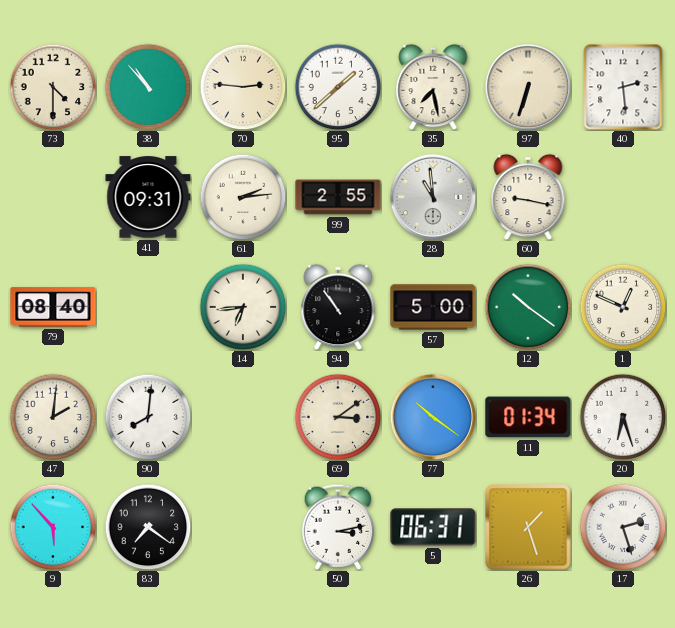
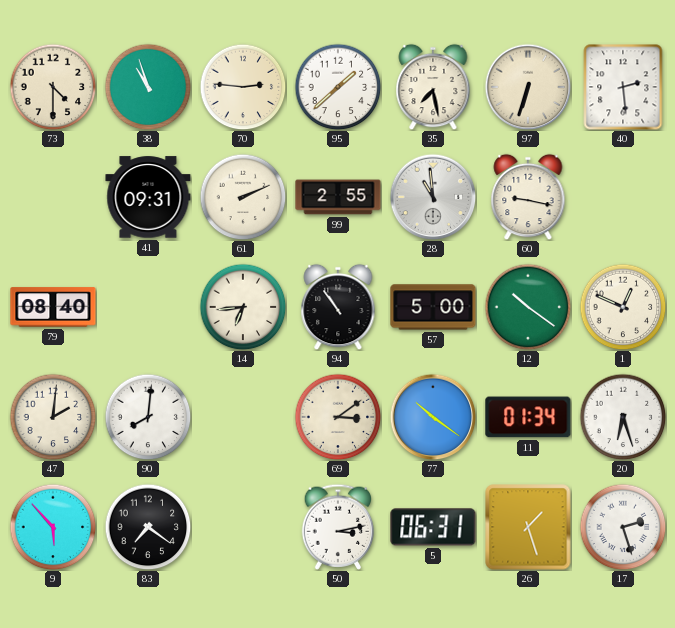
38: 10:53 -> 10:57
61: 2:14 -> 2:11
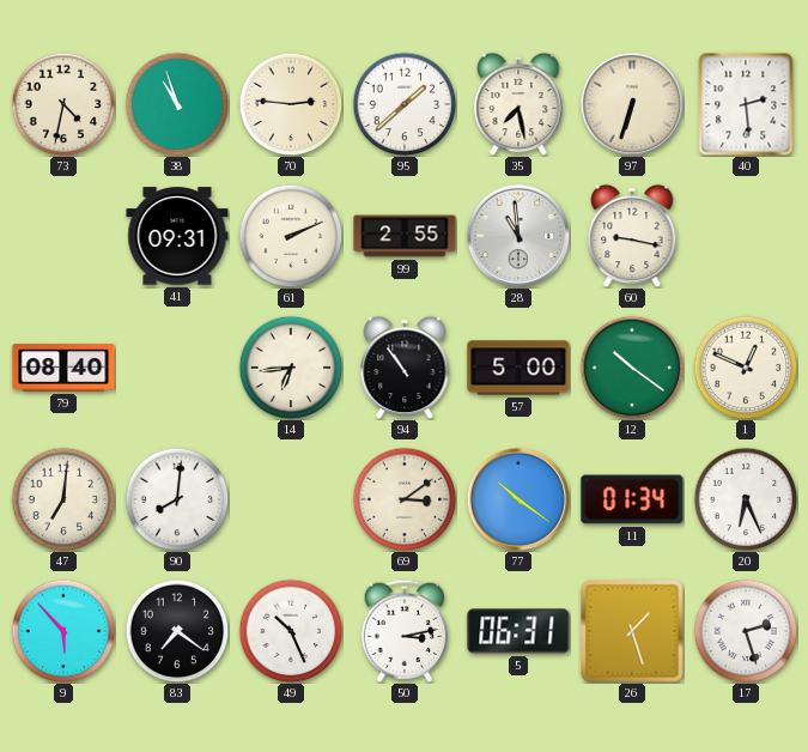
73: 4:30 -> 4:32
47: 2:01 -> 7:01
20: 6:27 -> 6:26
49: none -> 10:26
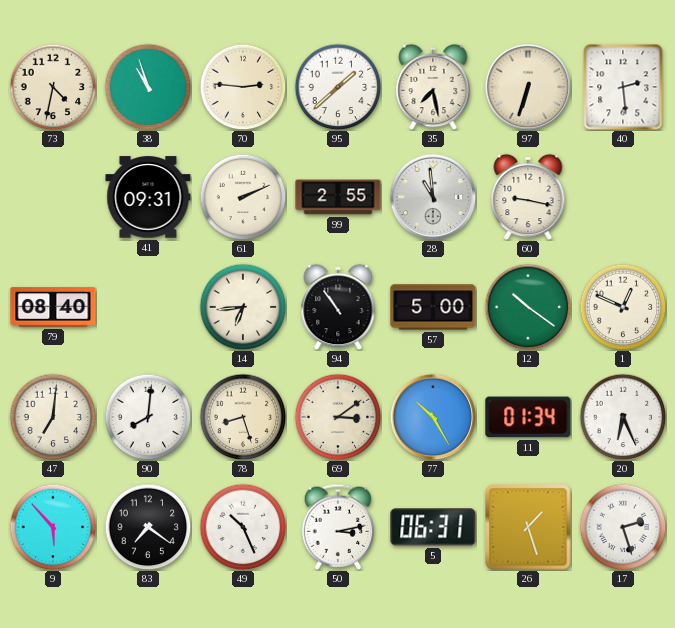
78: none -> 8:27
77: 10:21 -> 10:25
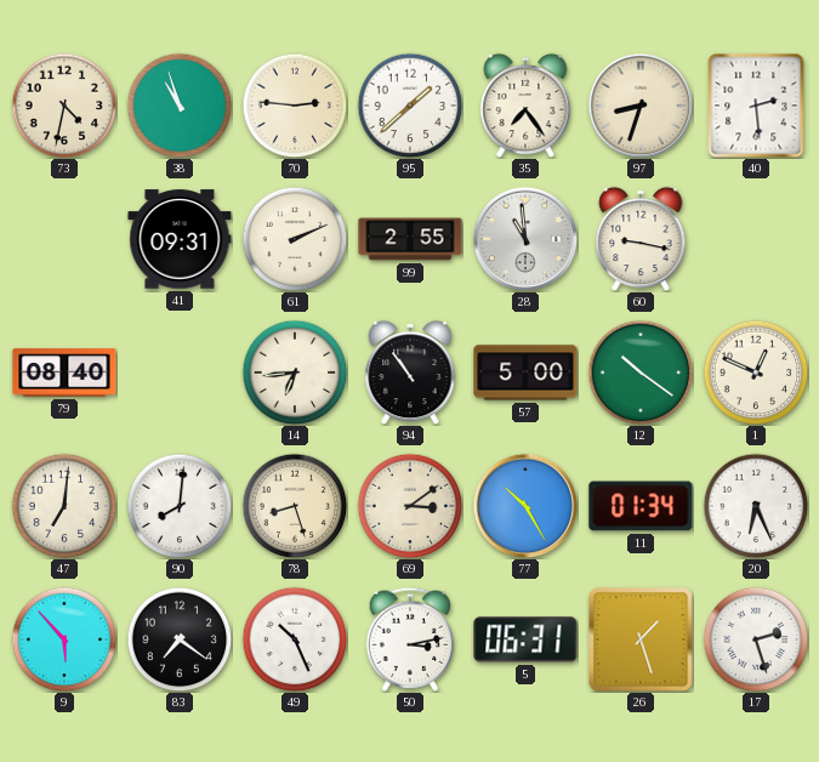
35: 7:28 -> 7:24
97: 6:33 -> 8:33
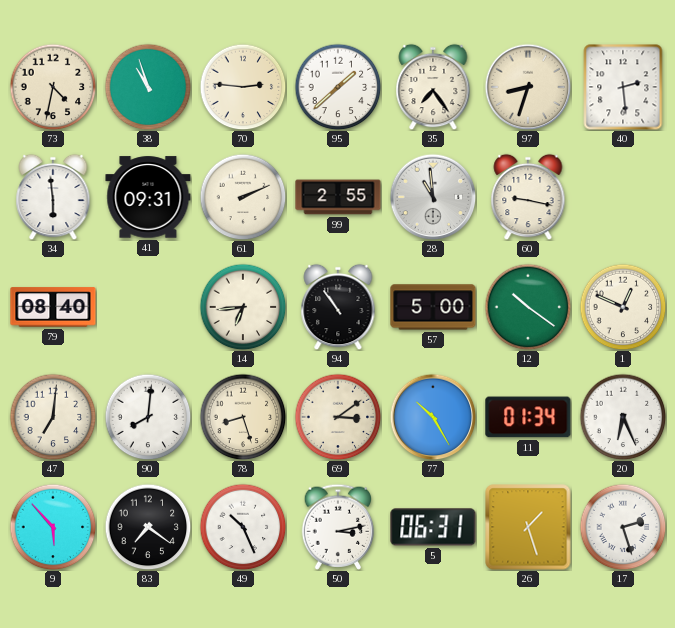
34: none -> 5:59
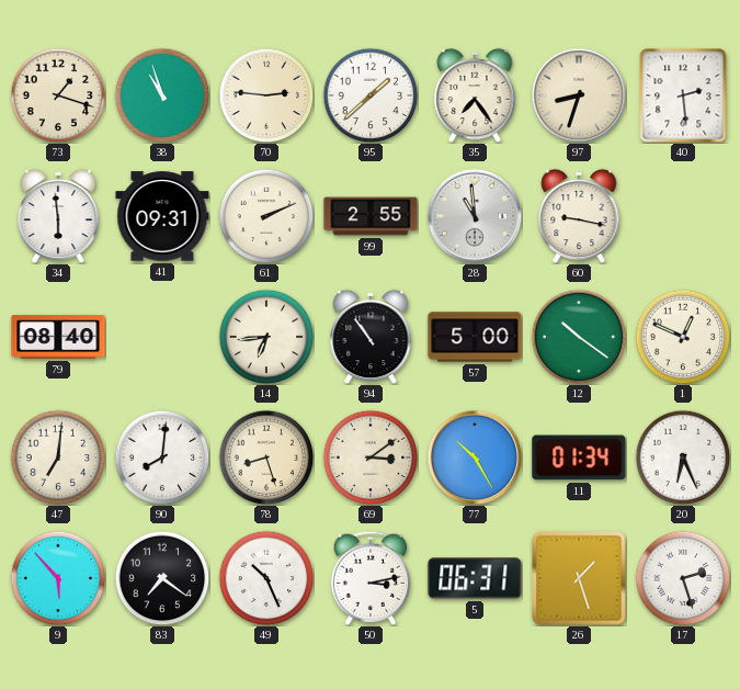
73: 4:32 -> 1:18
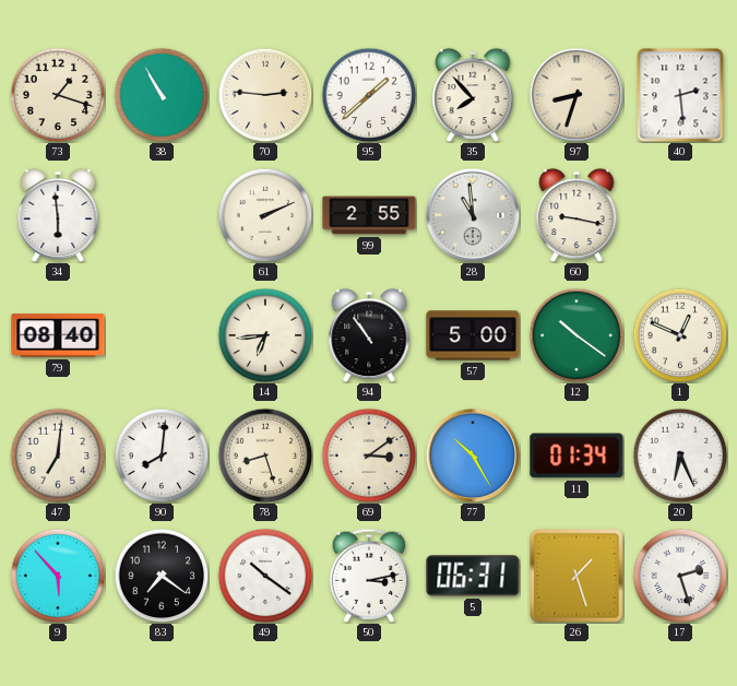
38: 10:57 -> 10:55
35: 7:24 -> 7:53
41: 09:31 -> none
49: 10:26 -> 10:21
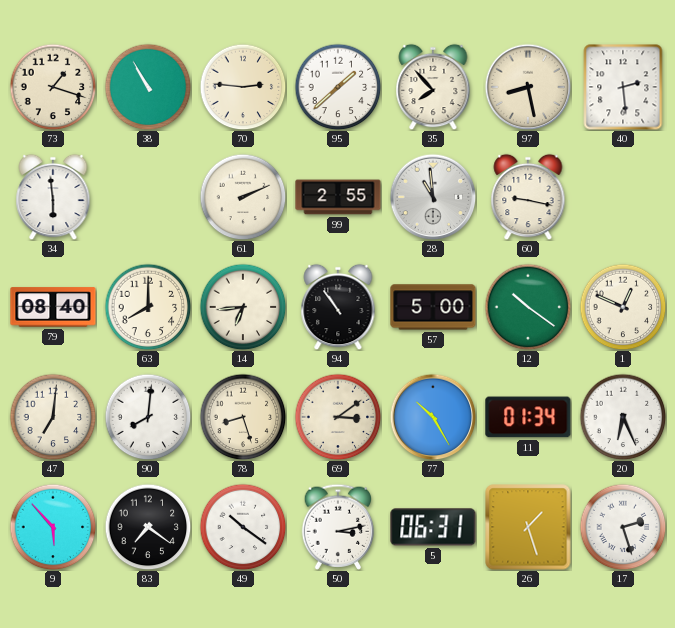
97: 8:33 -> 8:28
63: none -> 8:00
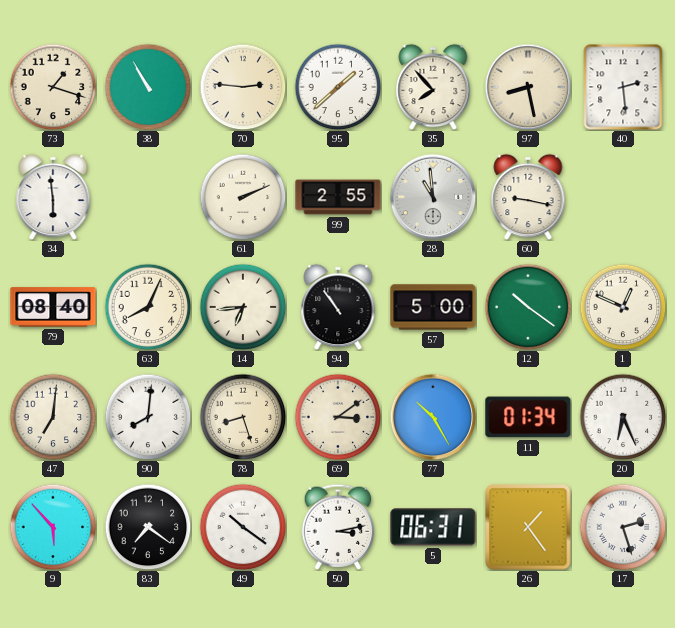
63: 8:00 -> 8:04
26: 1:27 -> 1:24
